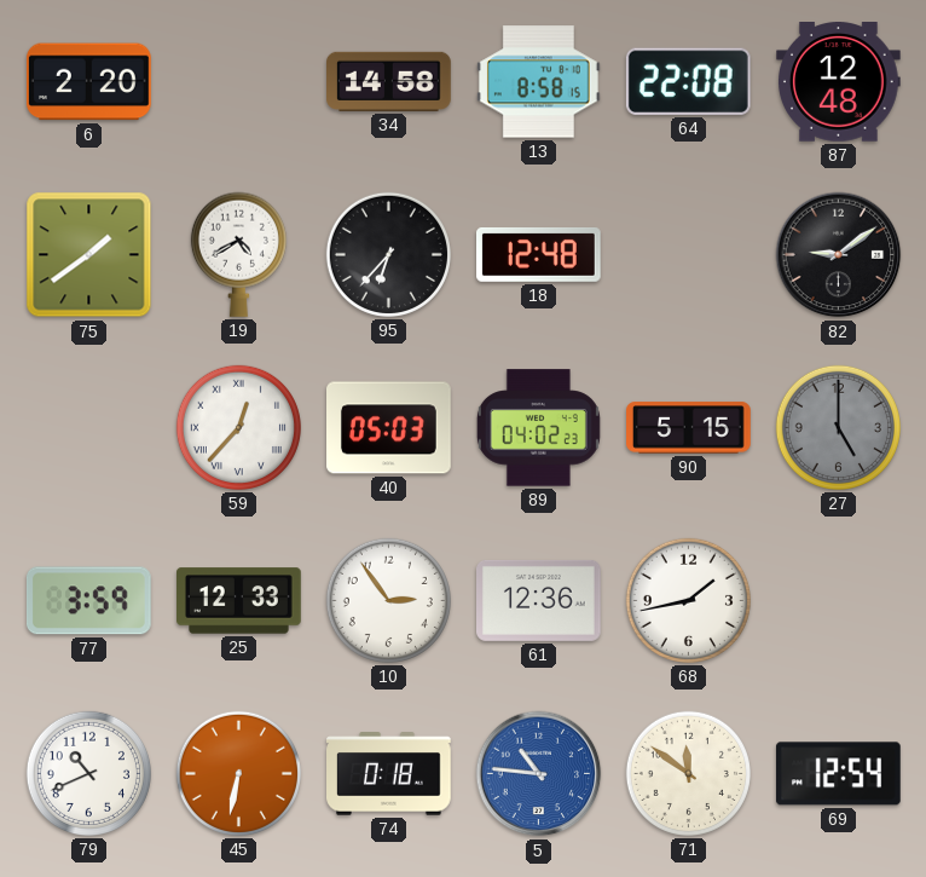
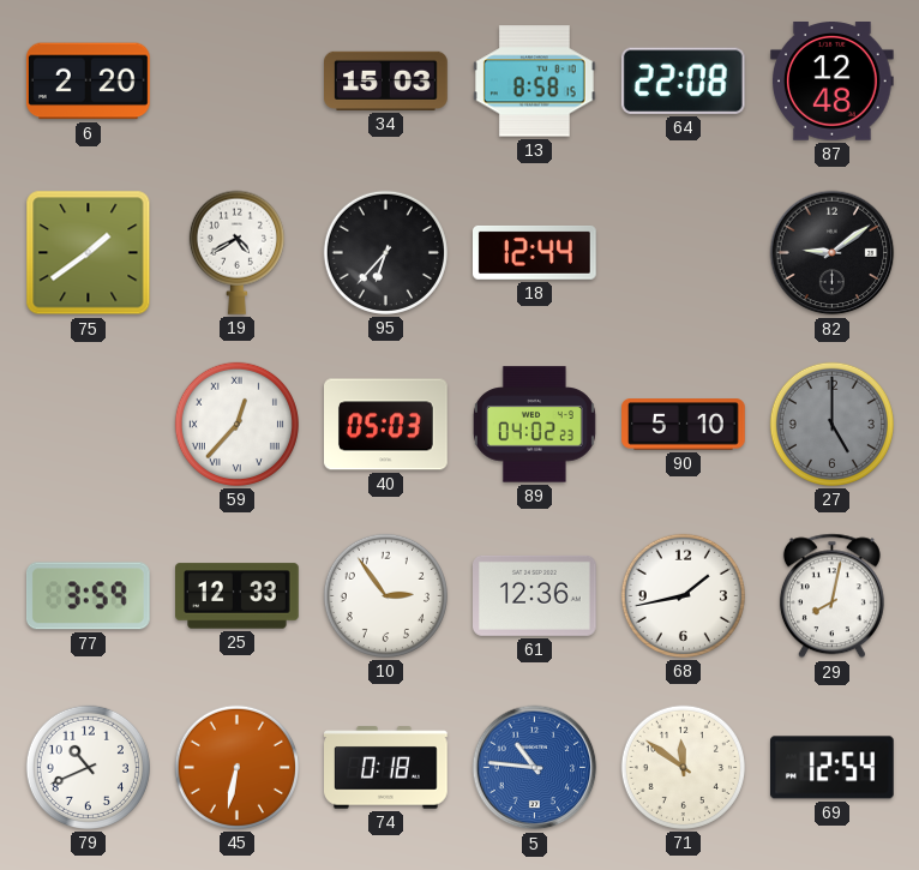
34: 14:58 -> 15:03
18: 12:48 -> 12:44
90: 5:15 -> 5:10
29: none -> 8:02
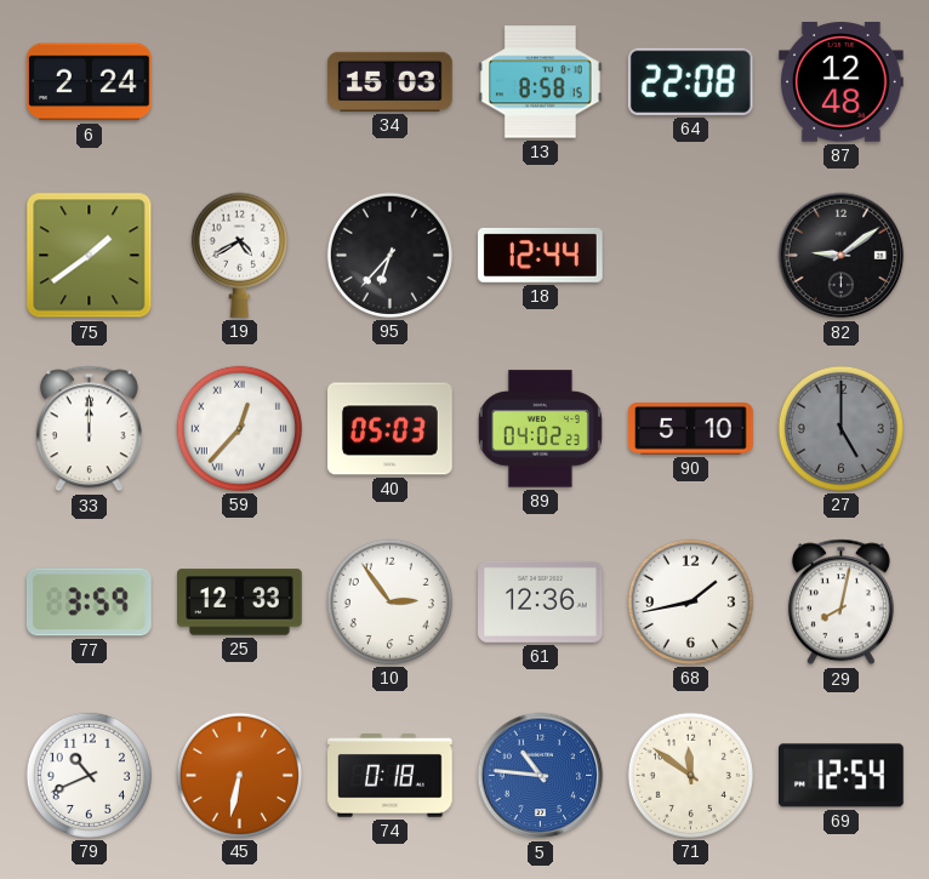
6: 2:20 -> 2:24
33: none -> 12:00
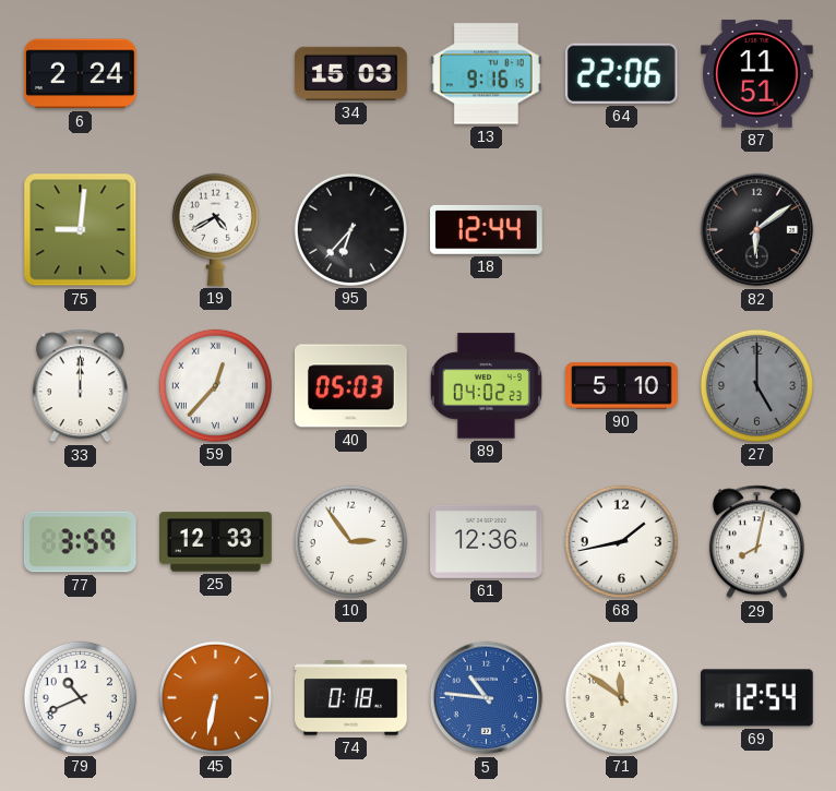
13: 8:58 -> 9:16
64: 22:08 -> 22:06
87: 12:48 -> 11:51
75: 1:39 -> 9:01
82: 9:09 -> 6:09
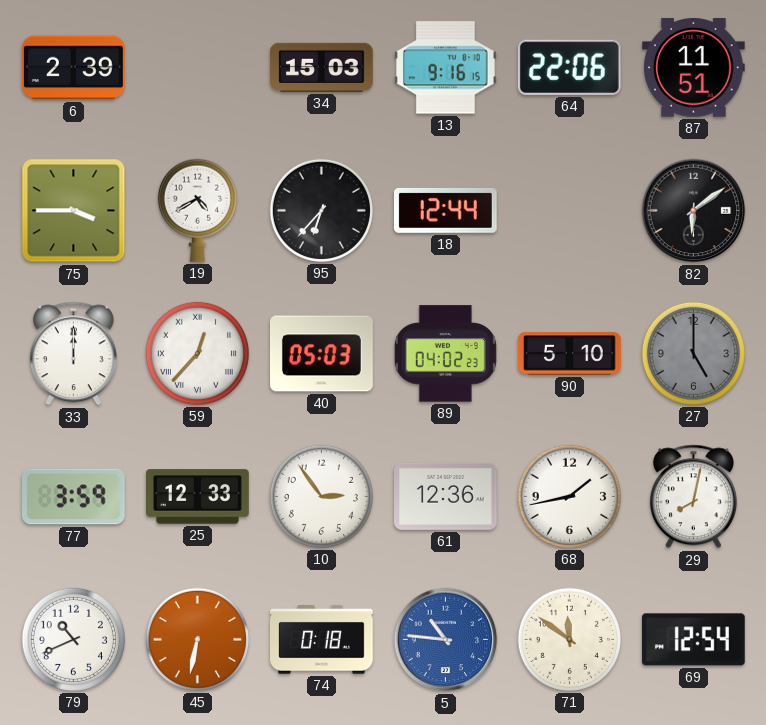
6: 2:24 -> 2:39
75: 9:01 -> 3:45
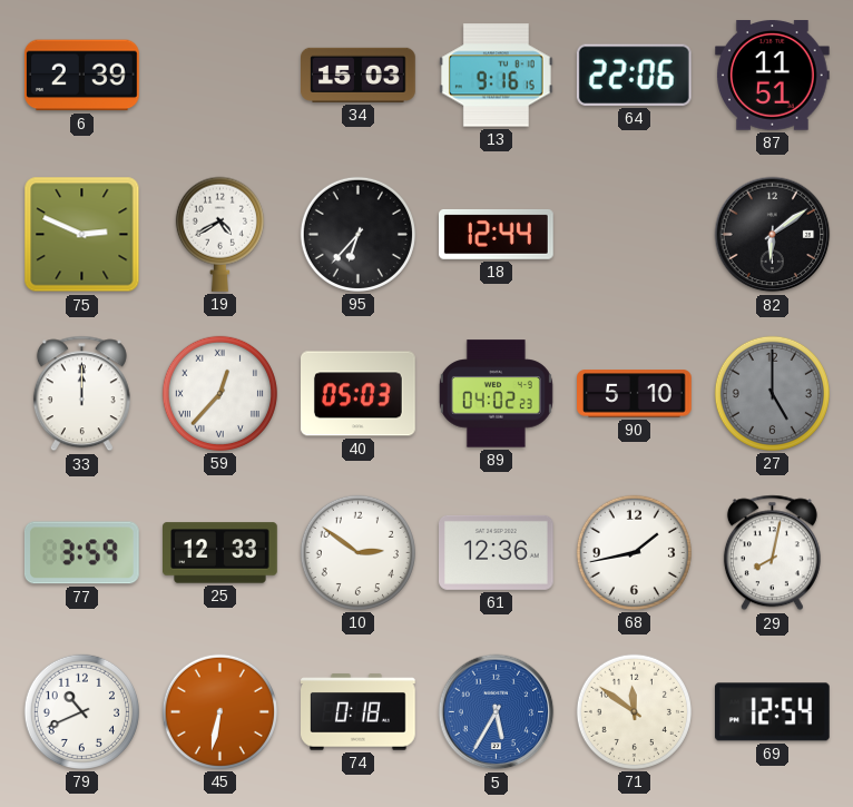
75: 3:45 -> 2:49
10: 2:54 -> 2:51
5: 10:46 -> 5:35
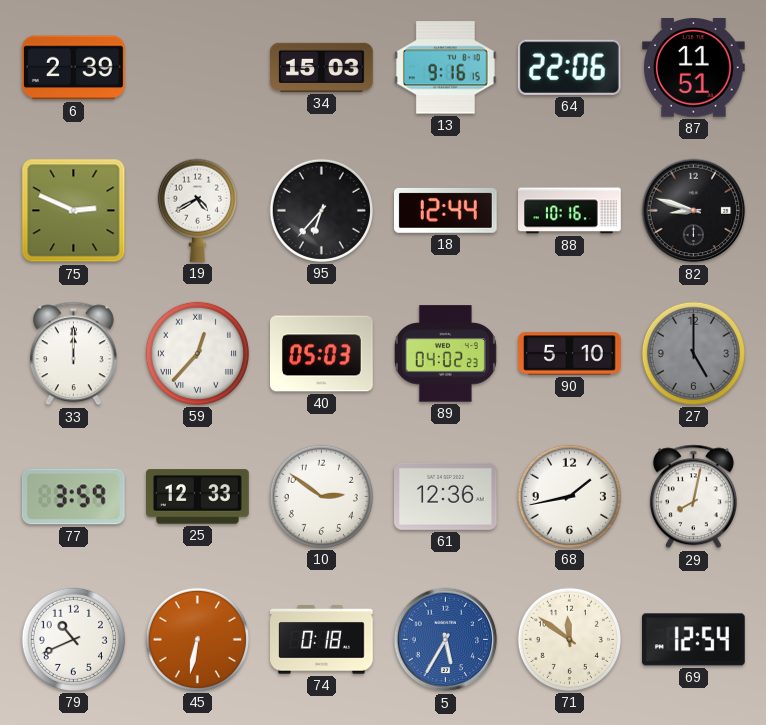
88: none -> 10:16
82: 6:09 -> 8:48
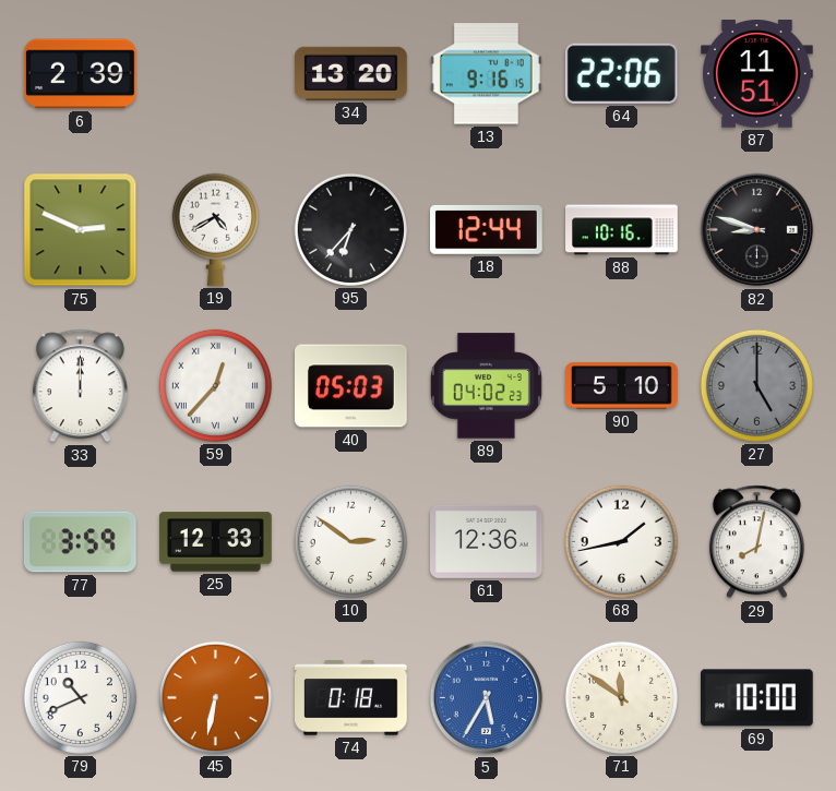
34: 15:03 -> 13:20
69: 12:54 -> 10:00
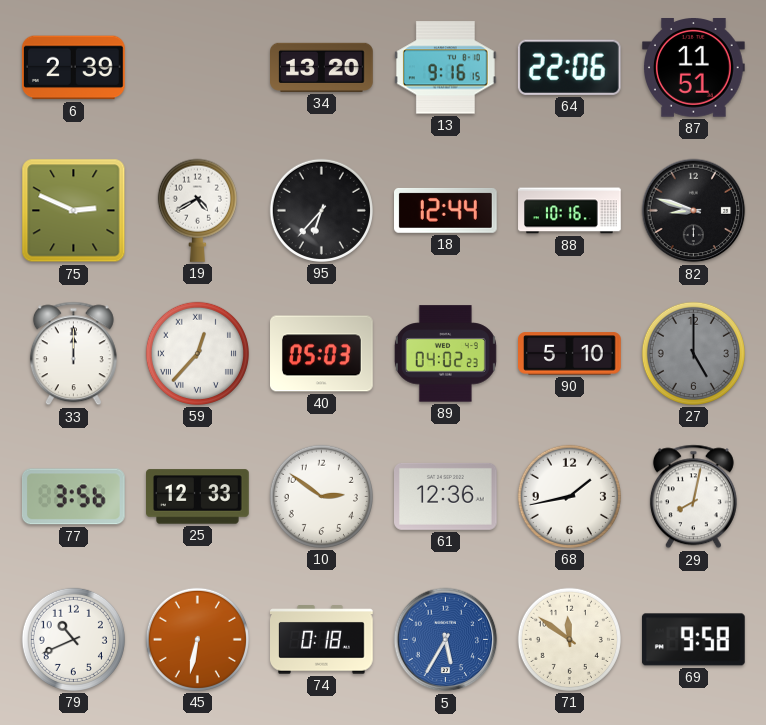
77: 3:59 -> 3:56
69: 10:00 -> 9:58
